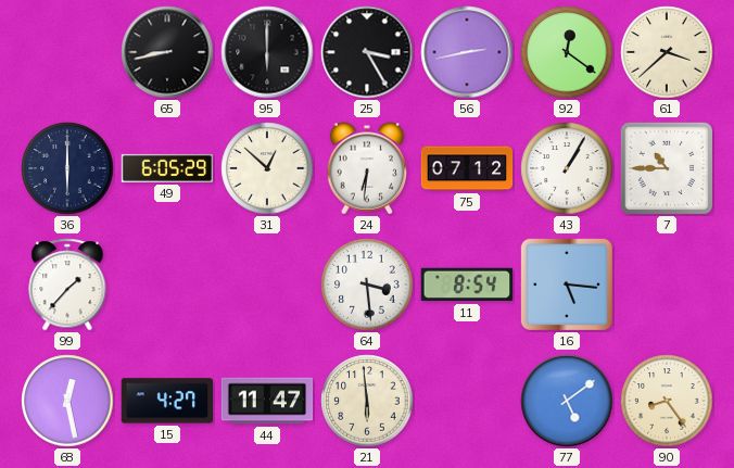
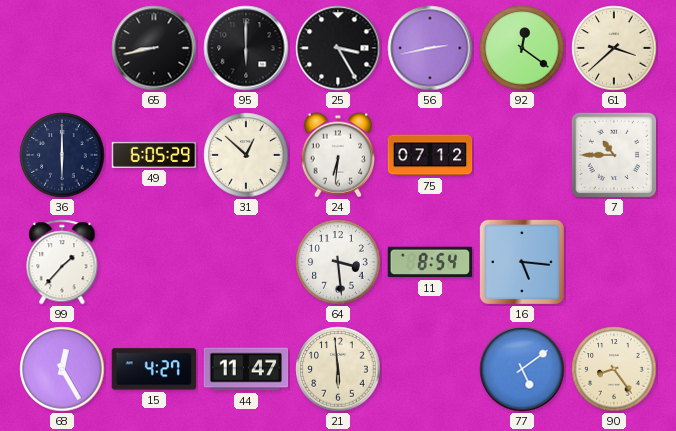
43: 1:05 -> none
68: 12:28 -> 12:25
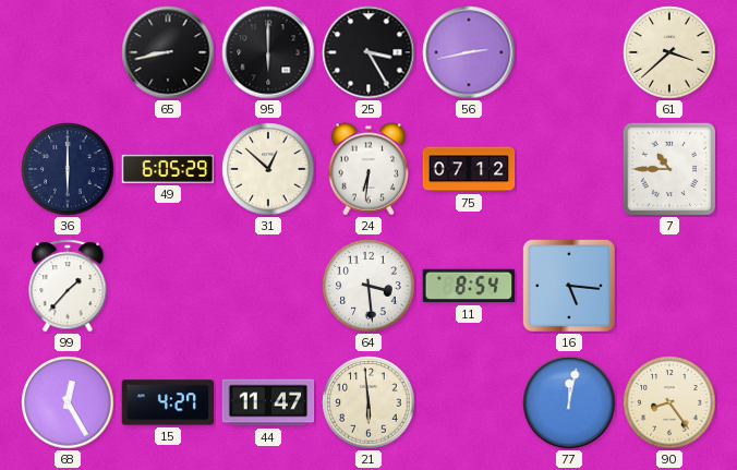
92: 12:21 -> none
77: 5:09 -> 12:02
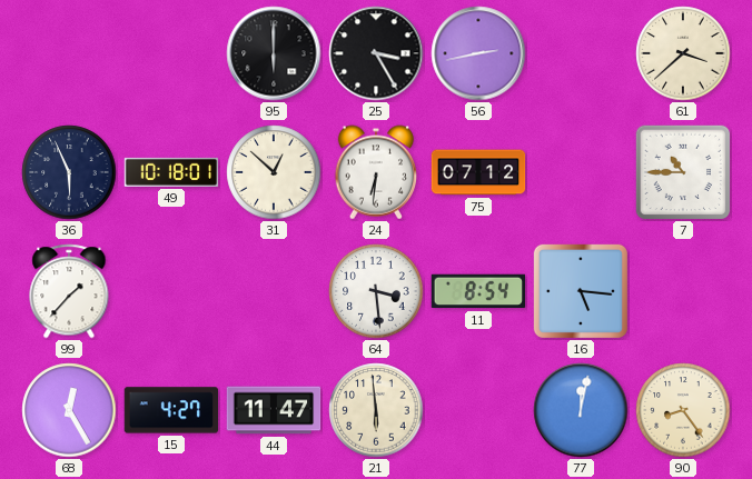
65: 8:43 -> none
36: 6:00 -> 5:56
49: 6:05 -> 10:18
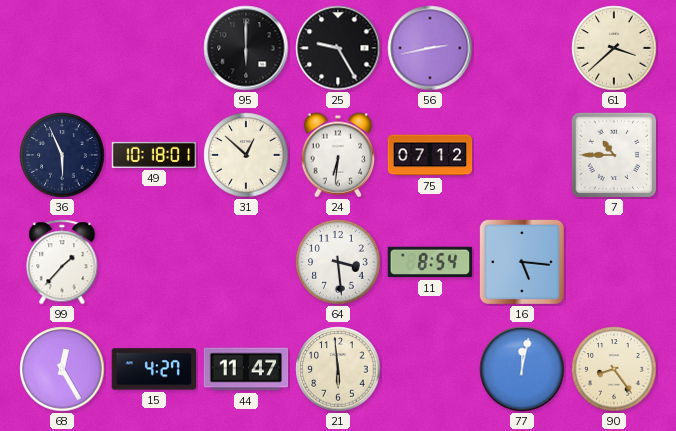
25: 3:25 -> 9:25
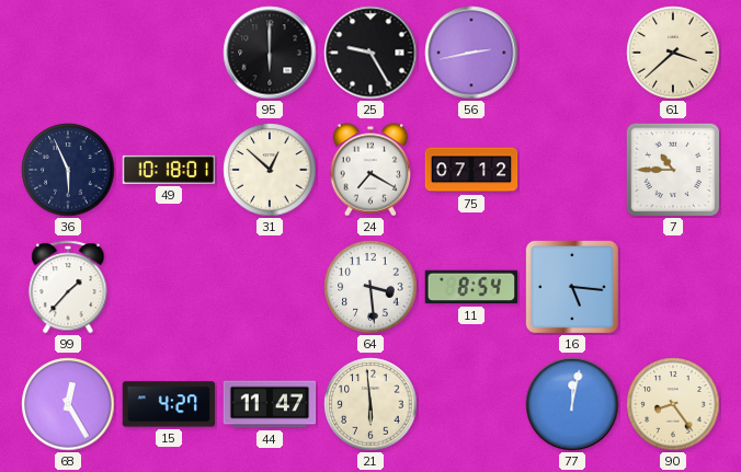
24: 6:31 -> 7:20
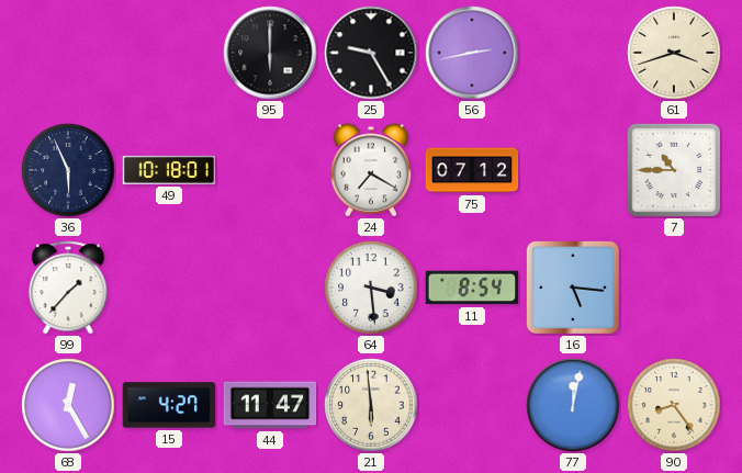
61: 3:38 -> 3:42
31: 12:52 -> none
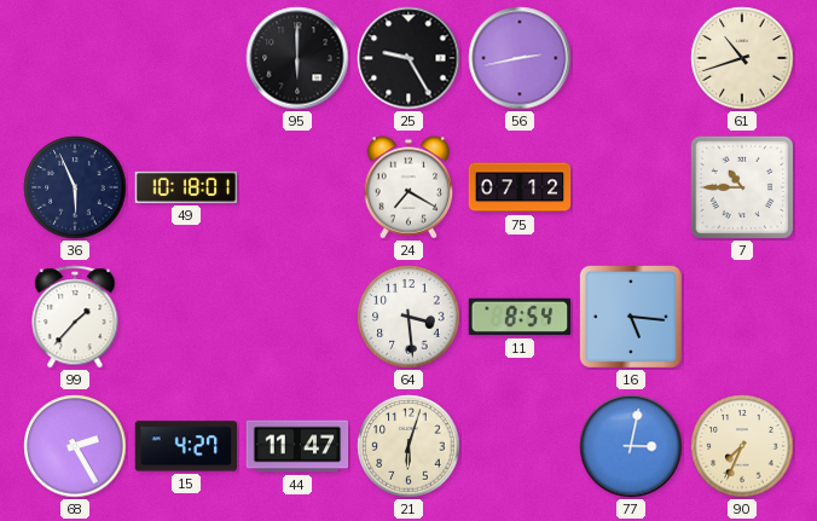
61: 3:42 -> 10:42
68: 12:25 -> 2:25
21: 5:59 -> 6:03
77: 12:02 -> 3:02
90: 8:24 -> 7:34
